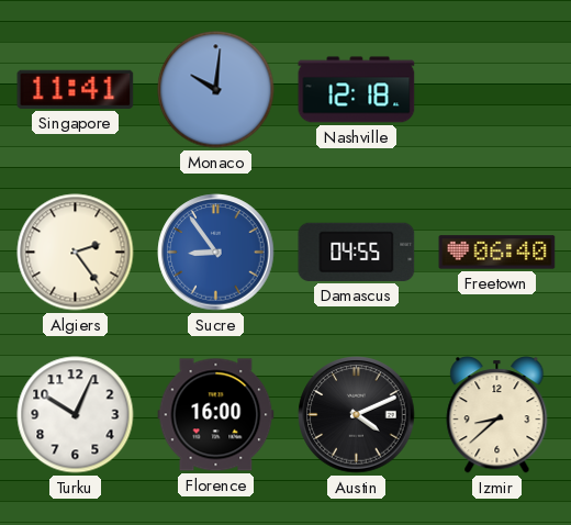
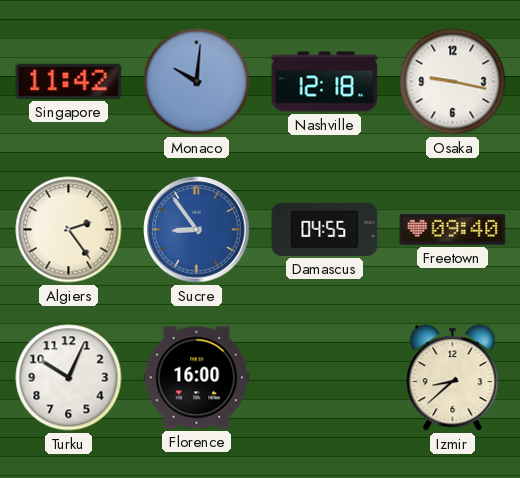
Singapore: 11:41 -> 11:42
Osaka: none -> 9:17
Freetown: 06:40 -> 09:40
Austin: 4:11 -> none
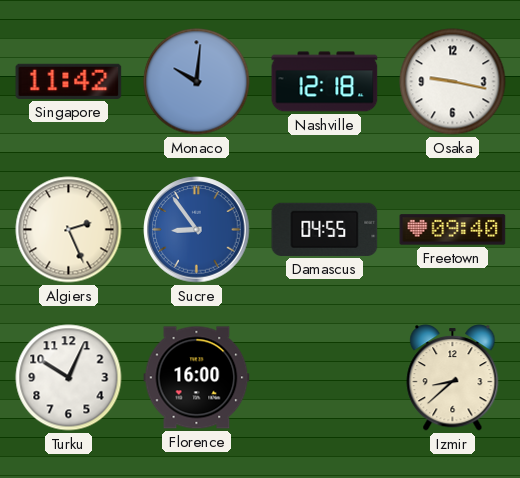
Algiers: 2:24 -> 2:26
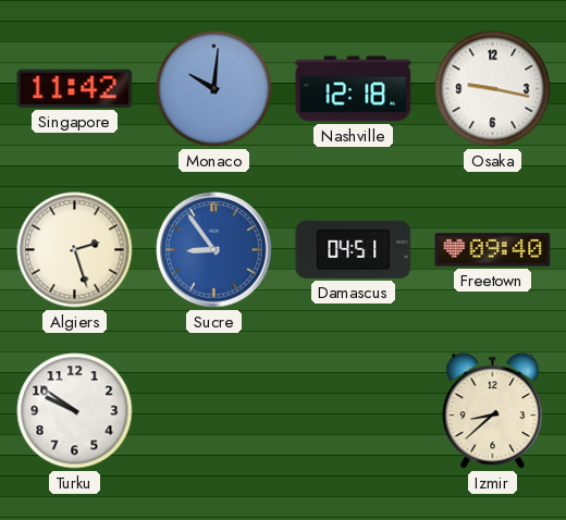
Algiers: 2:26 -> 2:27
Damascus: 04:55 -> 04:51
Turku: 10:04 -> 9:51
Florence: 16:00 -> none
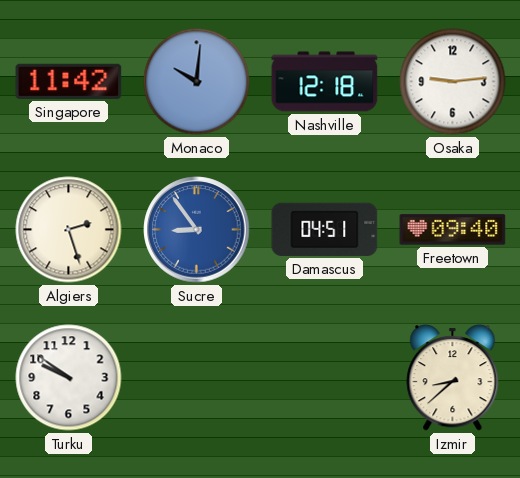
Osaka: 9:17 -> 9:14
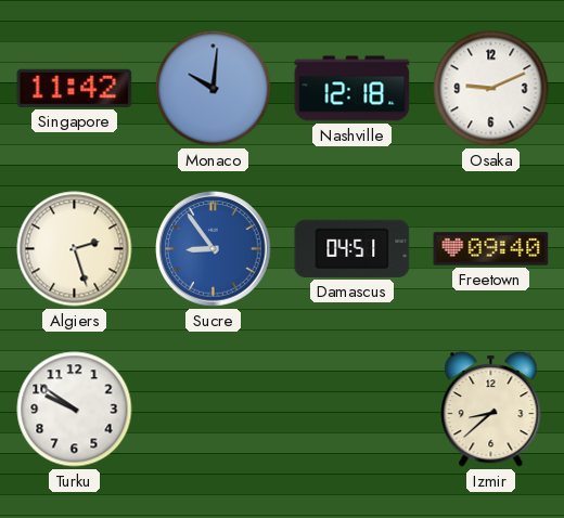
Osaka: 9:14 -> 9:11
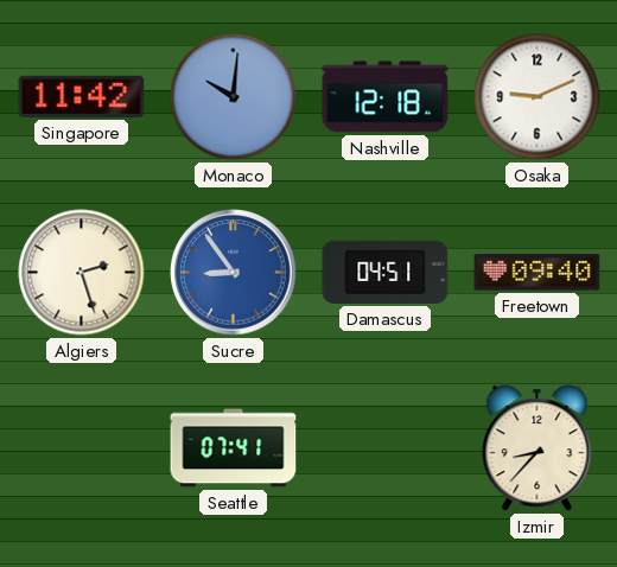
Turku: 9:51 -> none
Seattle: none -> 07:41
Izmir: 8:38 -> 8:37
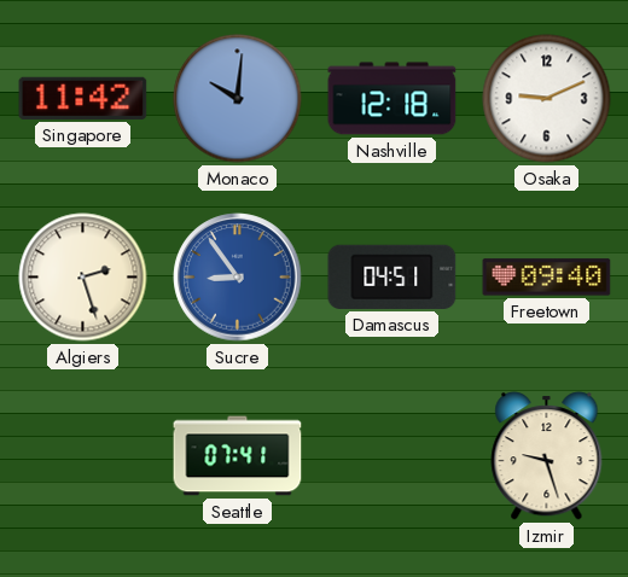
Izmir: 8:37 -> 9:27
